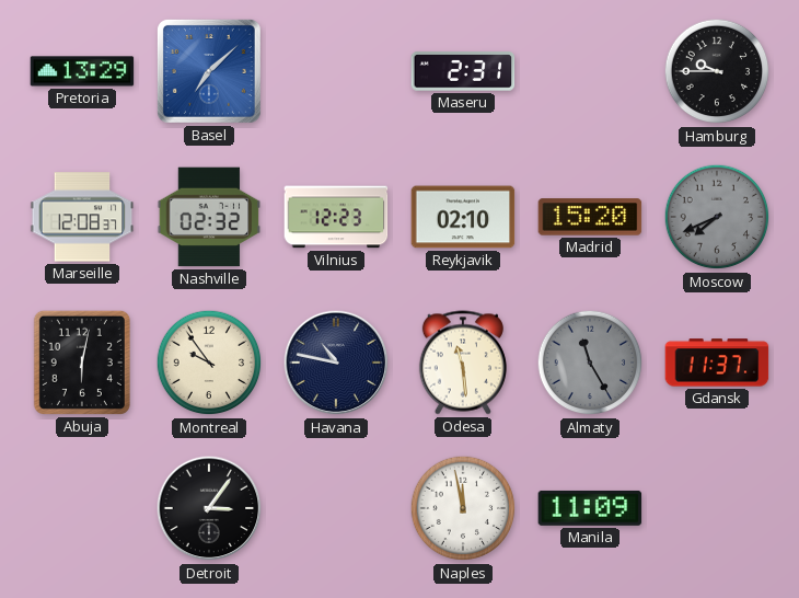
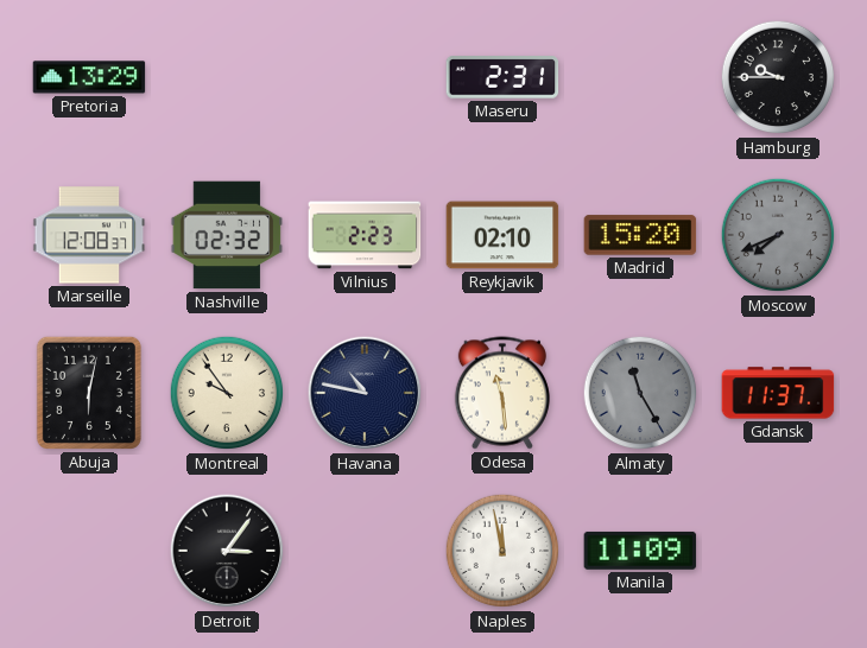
Basel: 7:08 -> none
Vilnius: 12:23 -> 2:23
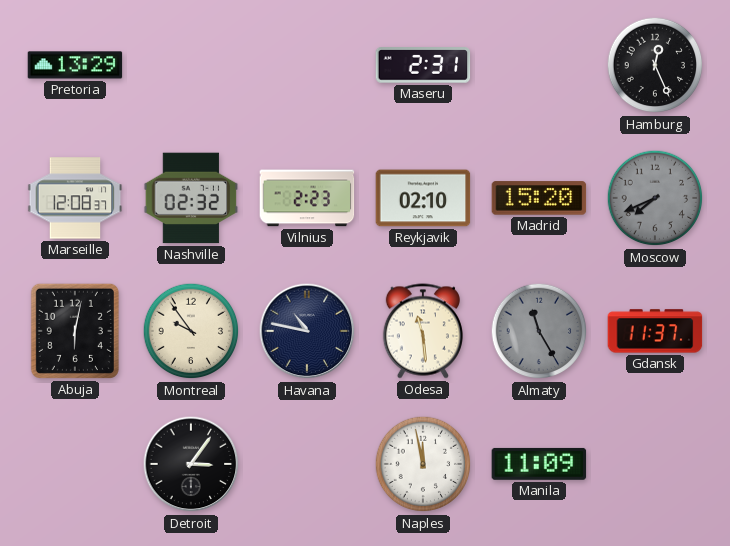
Hamburg: 9:45 -> 12:26
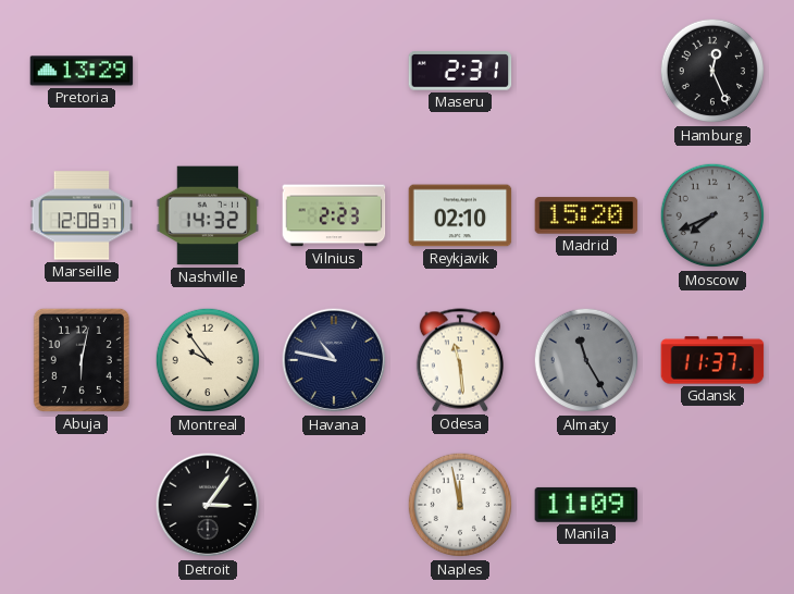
Nashville: 02:32 -> 14:32
